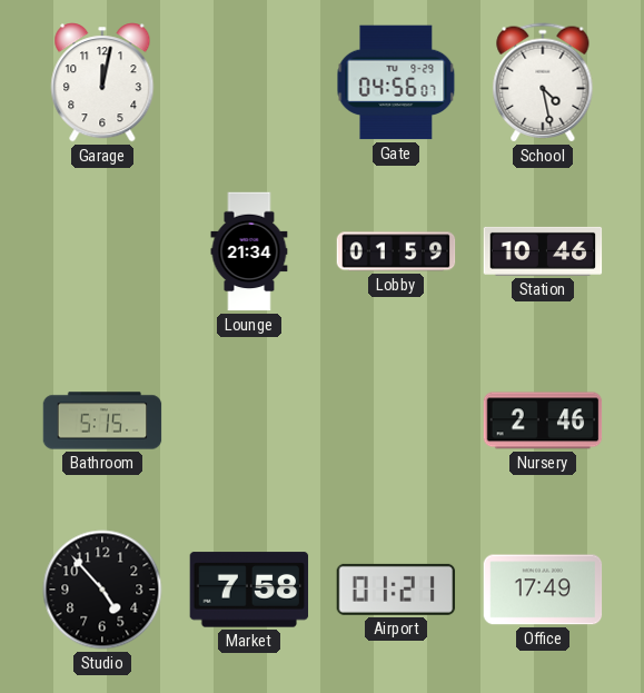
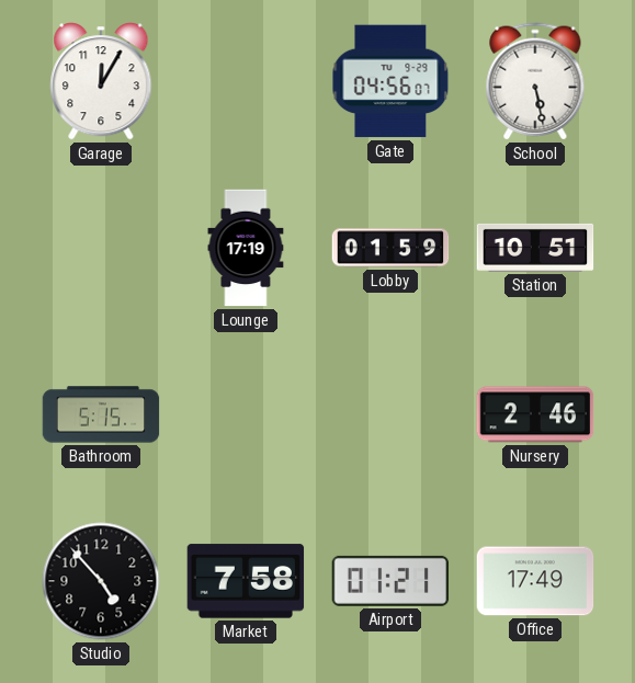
Garage: 12:02 -> 12:05
School: 4:28 -> 5:28
Lounge: 21:34 -> 17:19
Station: 10:46 -> 10:51
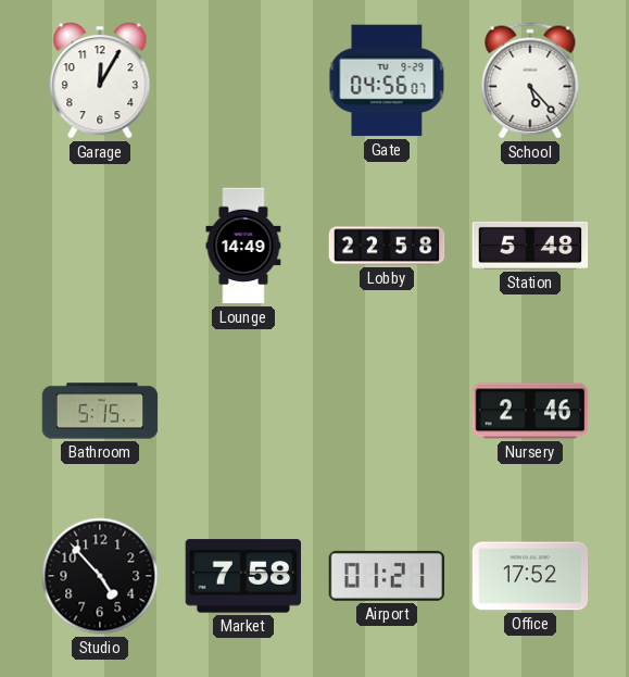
School: 5:28 -> 5:23
Lounge: 17:19 -> 14:49
Lobby: 01:59 -> 22:58
Station: 10:51 -> 5:48
Office: 17:49 -> 17:52
